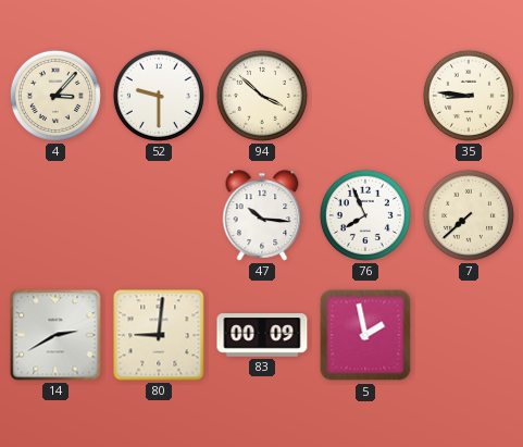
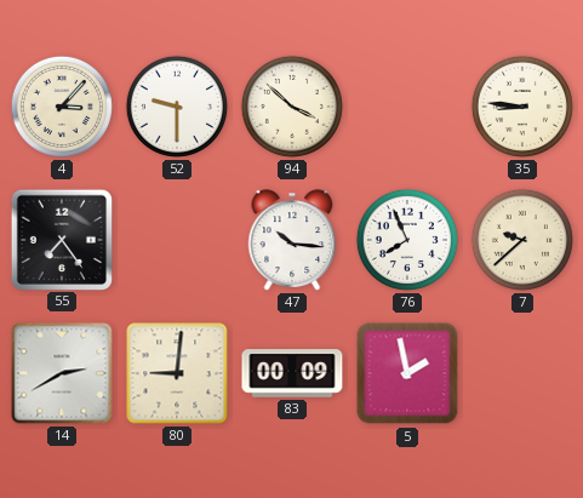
55: none -> 7:24
7: 7:38 -> 9:38
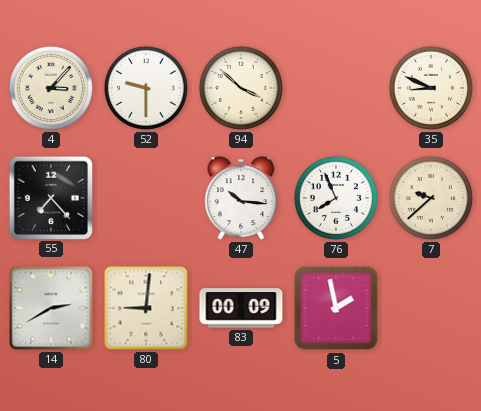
35: 8:46 -> 8:49
55: 7:24 -> 7:23
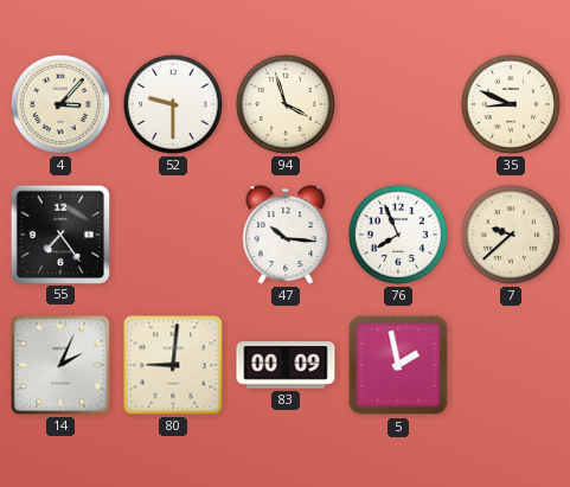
94: 3:52 -> 3:57
55: 7:23 -> 7:24
14: 2:40 -> 2:04
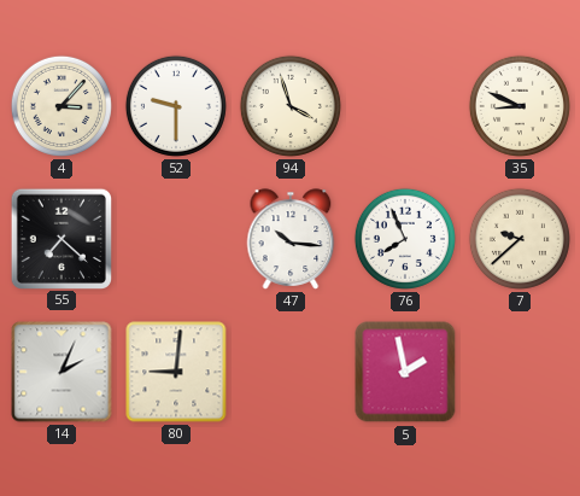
55: 7:24 -> 7:22
83: 00:09 -> none
